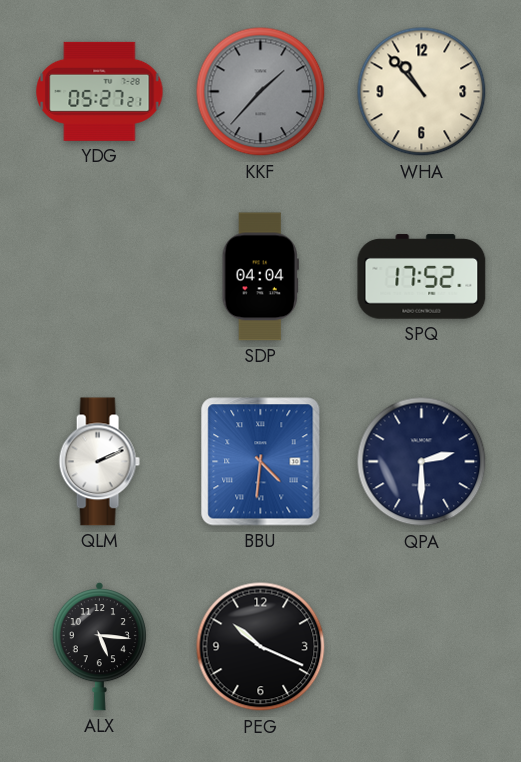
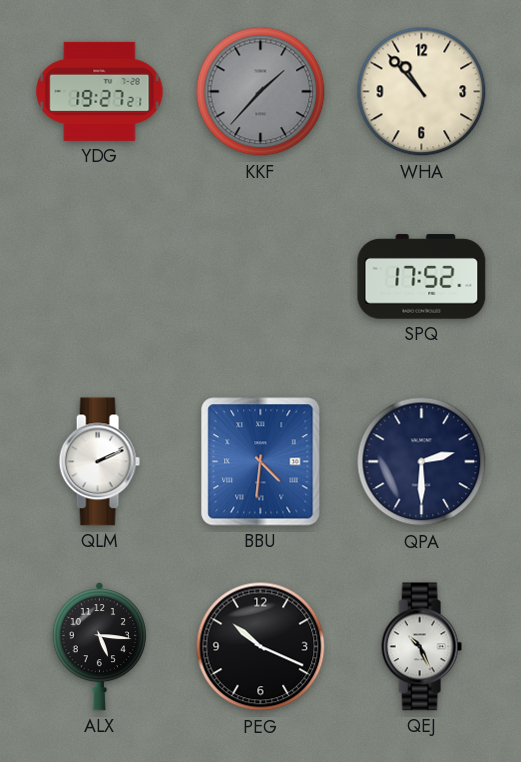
YDG: 05:27 -> 19:27
SDP: 04:04 -> none
QEJ: none -> 10:26
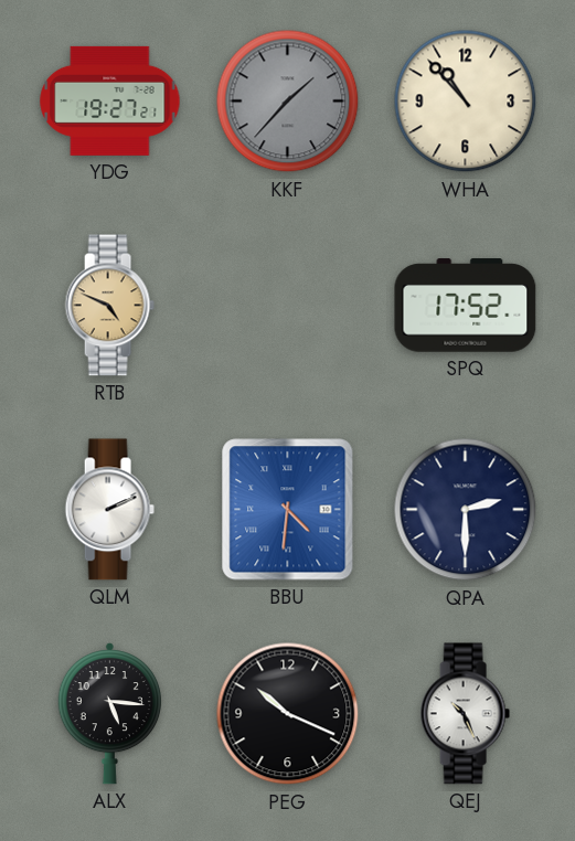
RTB: none -> 4:49
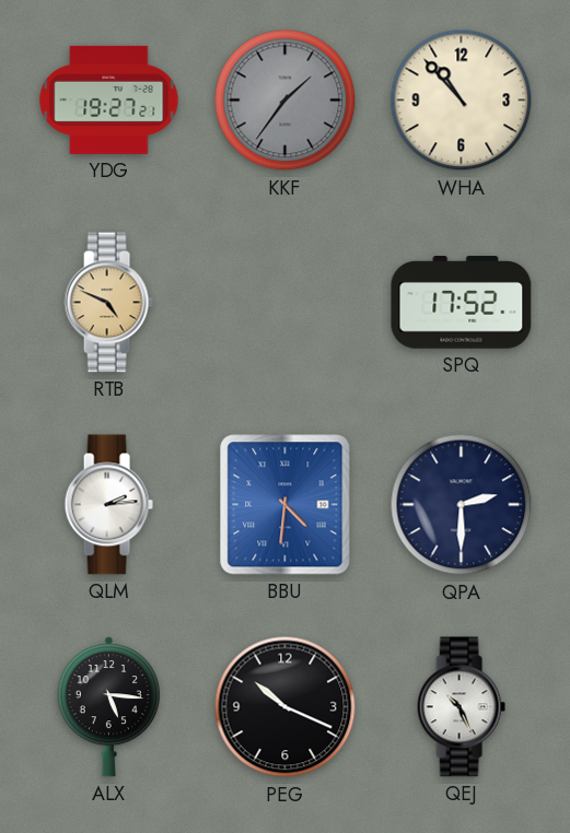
KKF: 1:37 -> 1:36
QLM: 2:11 -> 2:14
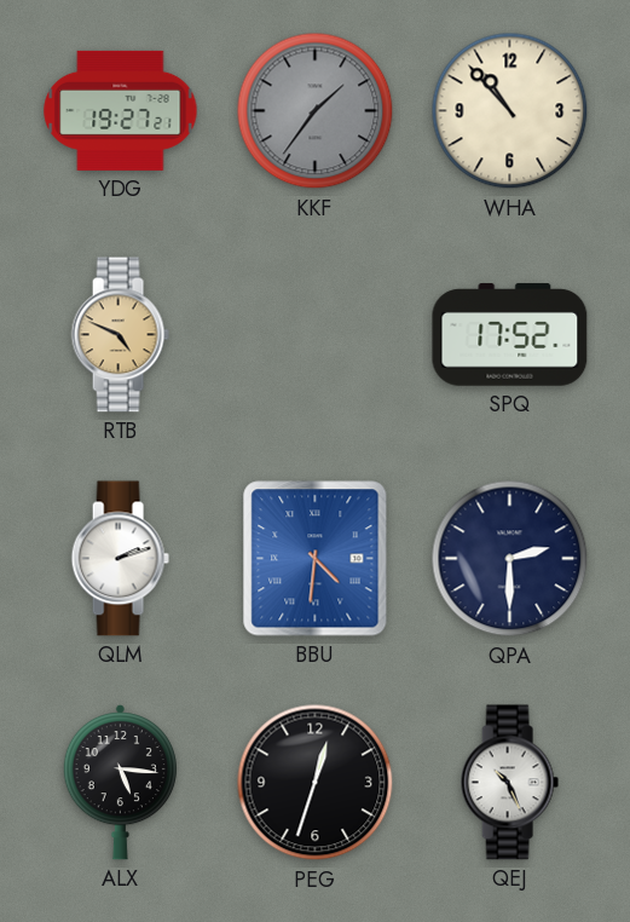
QLM: 2:14 -> 2:12
PEG: 10:19 -> 12:33
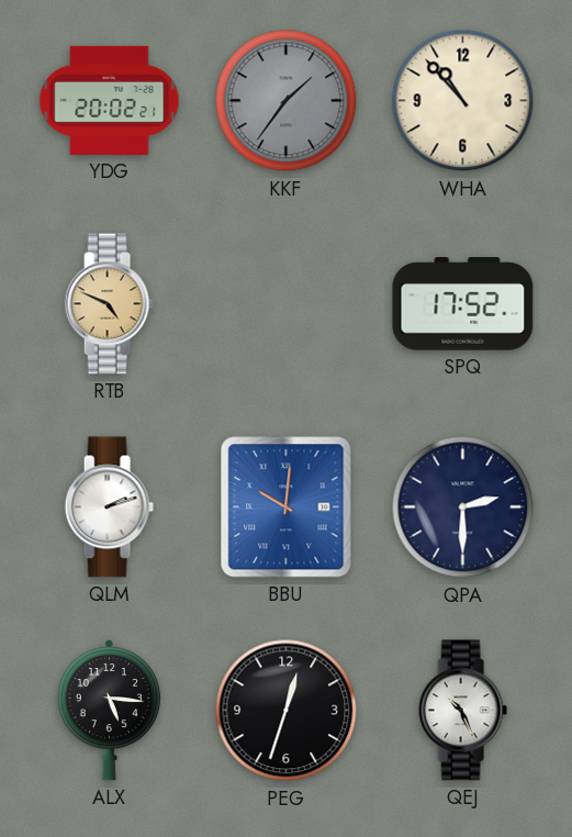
YDG: 19:27 -> 20:02
BBU: 4:31 -> 10:01
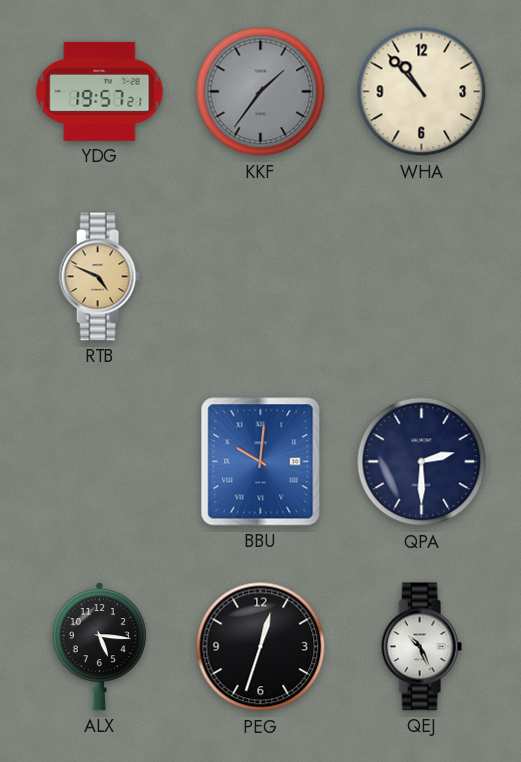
YDG: 20:02 -> 19:57
SPQ: 17:52 -> none
QLM: 2:12 -> none
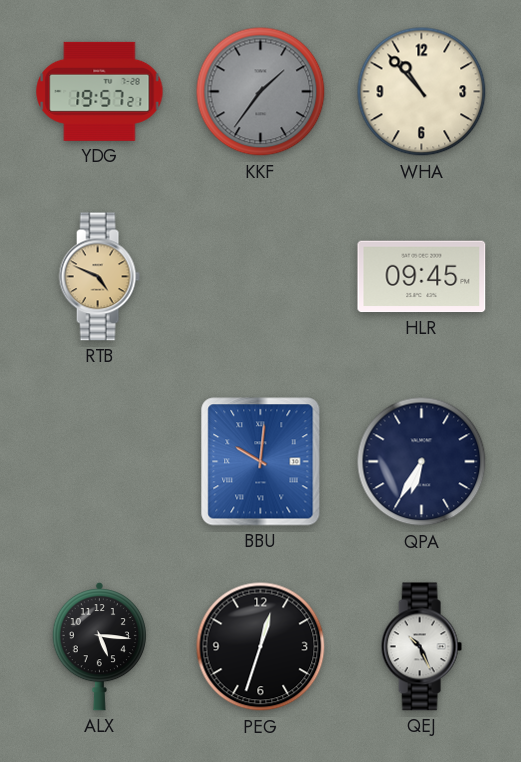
HLR: none -> 09:45
QPA: 2:30 -> 6:35
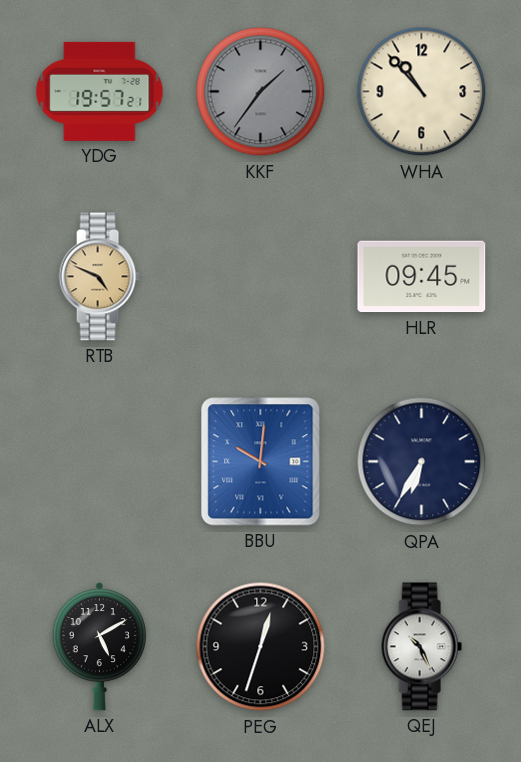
ALX: 5:16 -> 5:10
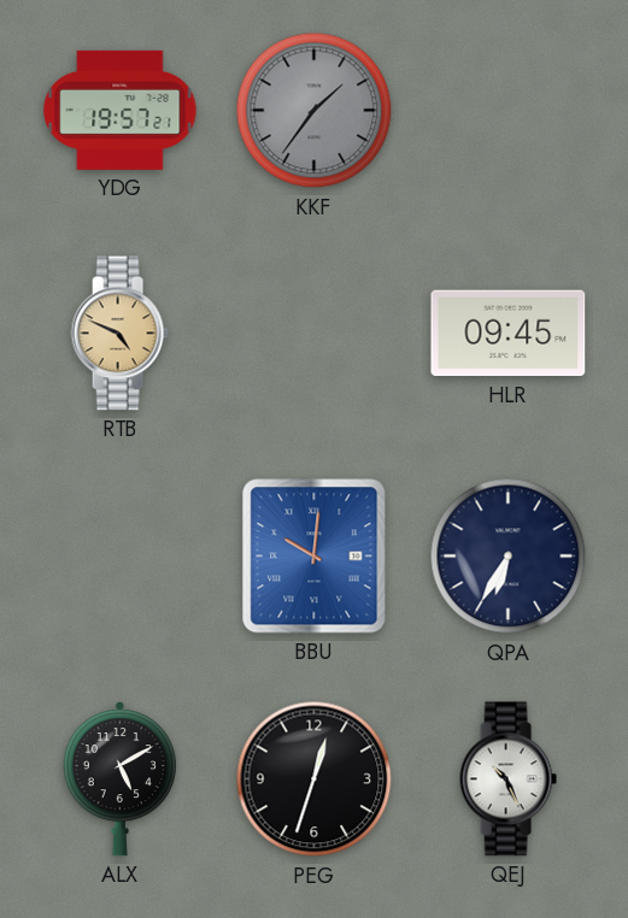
WHA: 10:53 -> none
